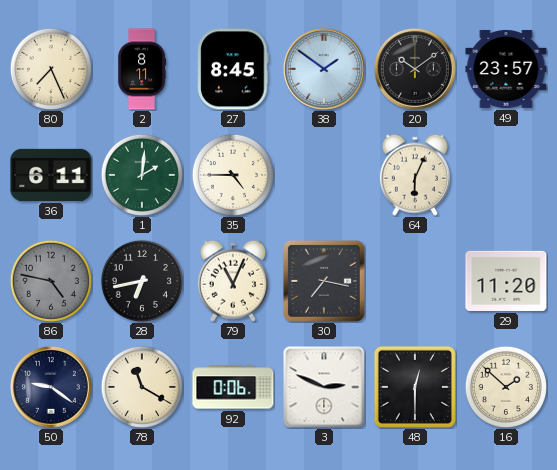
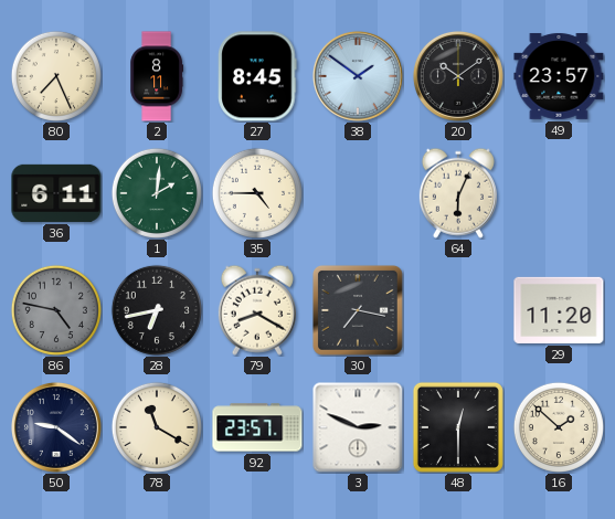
79: 11:04 -> 8:20
92: 0:06 -> 23:57
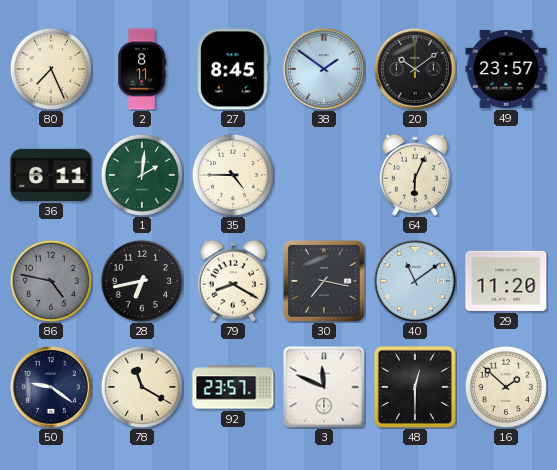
40: none -> 11:09
3: 2:49 -> 11:49
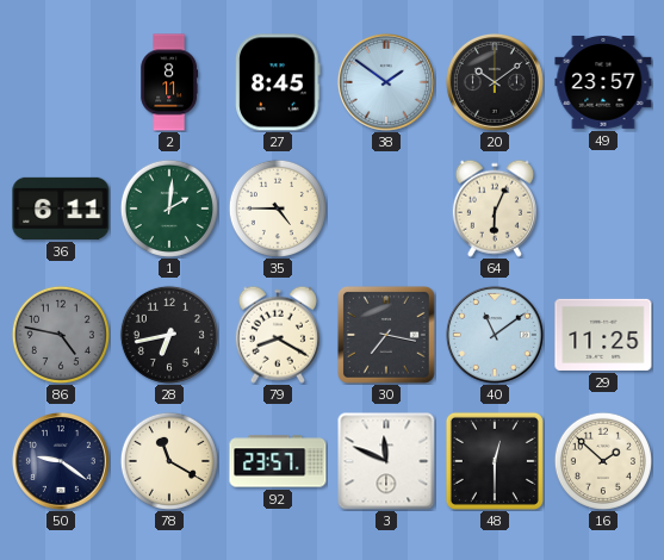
80: 7:26 -> none
29: 11:20 -> 11:25
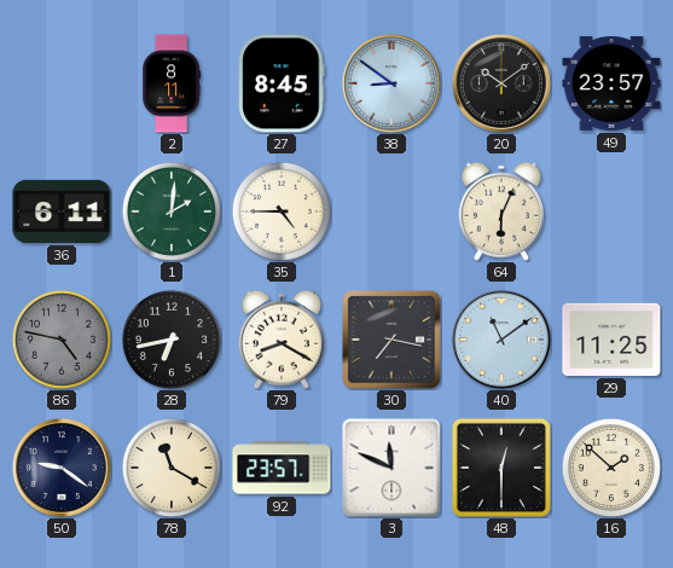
38: 1:51 -> 8:51
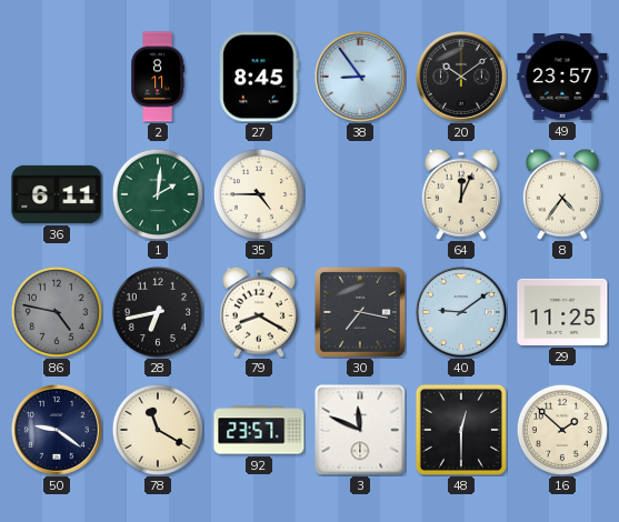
38: 8:51 -> 8:54
64: 6:04 -> 12:04
8: none -> 4:36
40: 11:09 -> 9:09
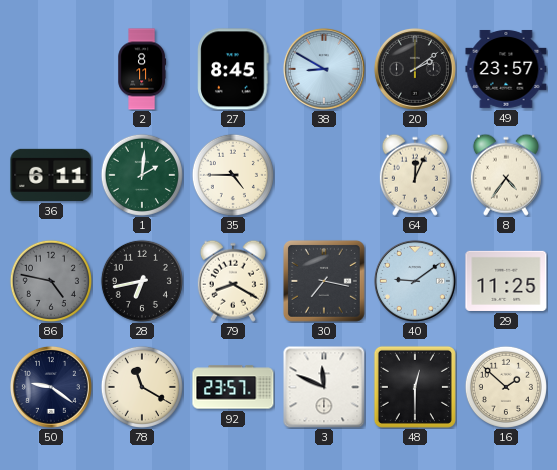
38: 8:54 -> 8:50
20: 10:09 -> 2:09
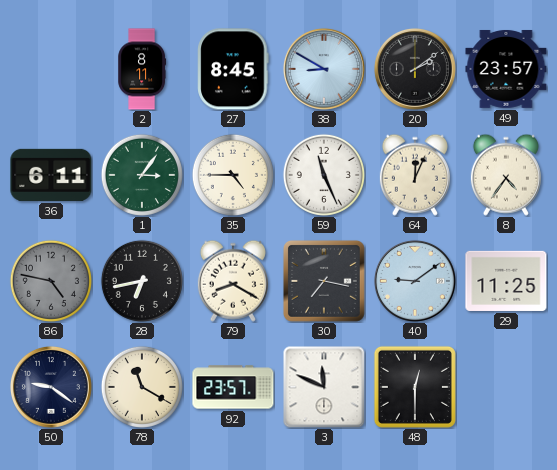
1: 2:01 -> 3:06
59: none -> 11:26
16: 1:52 -> none
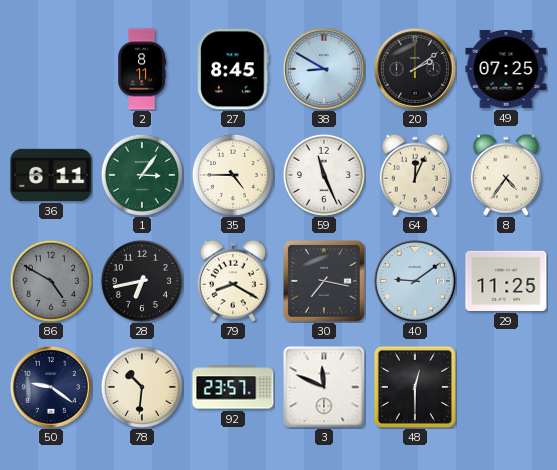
49: 23:57 -> 07:25
86: 4:47 -> 4:50
78: 11:20 -> 10:31
